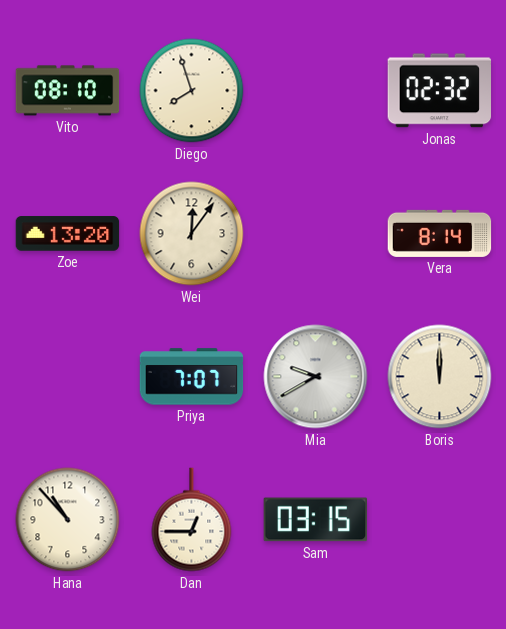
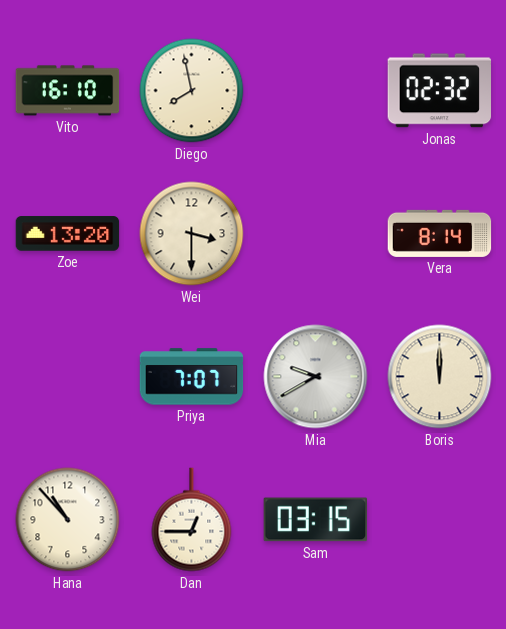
Vito: 08:10 -> 16:10
Diego: 7:57 -> 7:58
Wei: 12:06 -> 3:30
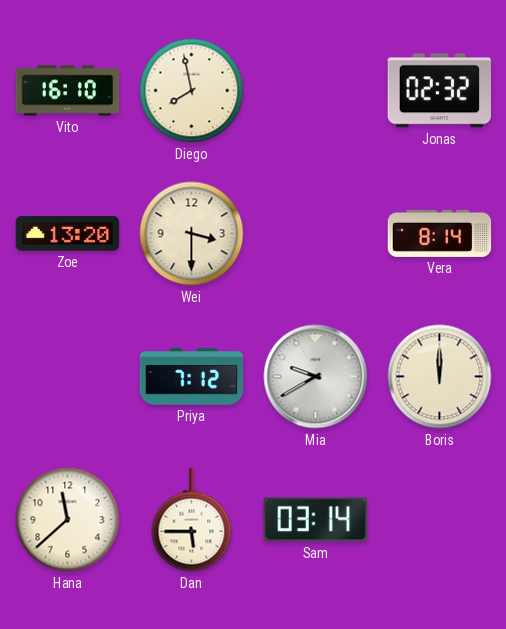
Priya: 7:07 -> 7:12
Hana: 10:53 -> 11:38
Dan: 12:45 -> 5:45
Sam: 03:15 -> 03:14
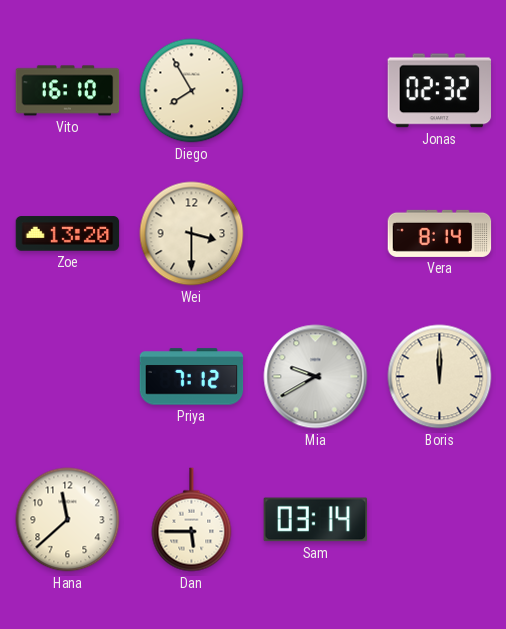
Diego: 7:58 -> 7:55
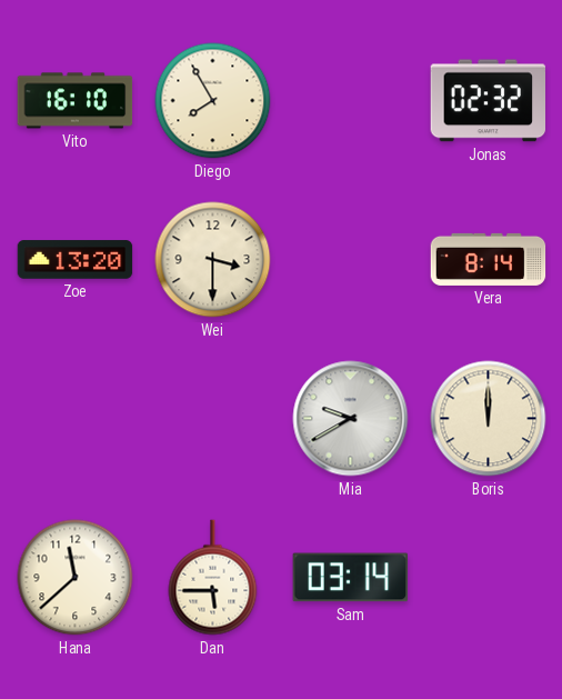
Priya: 7:12 -> none
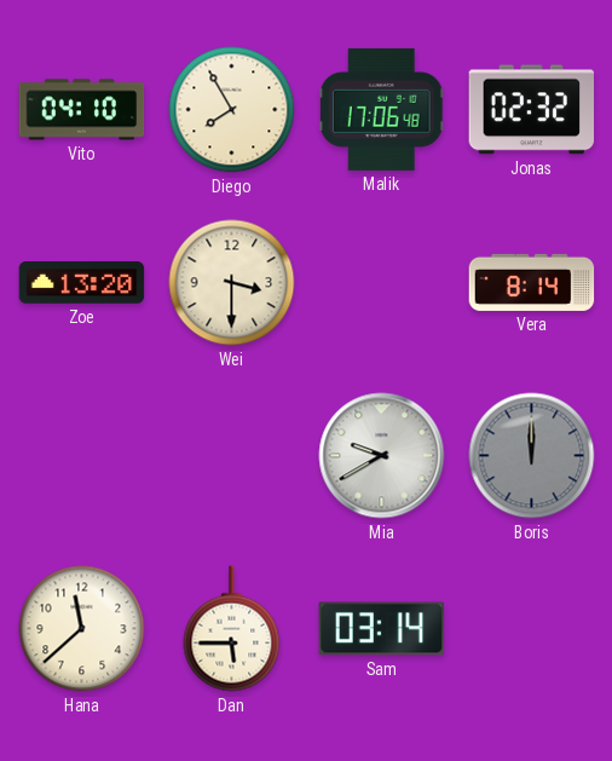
Vito: 16:10 -> 04:10
Malik: none -> 17:06
Boris dial: cream -> grey
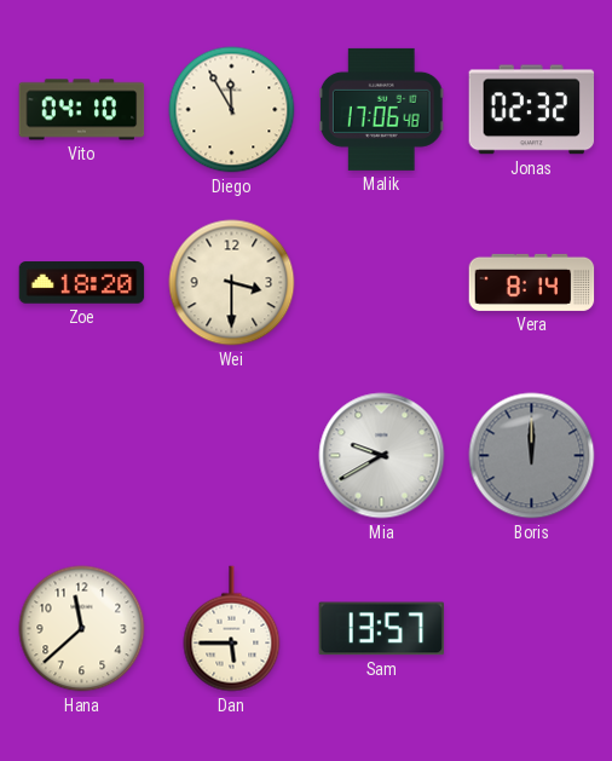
Diego: 7:55 -> 11:55
Zoe: 13:20 -> 18:20
Sam: 03:14 -> 13:57
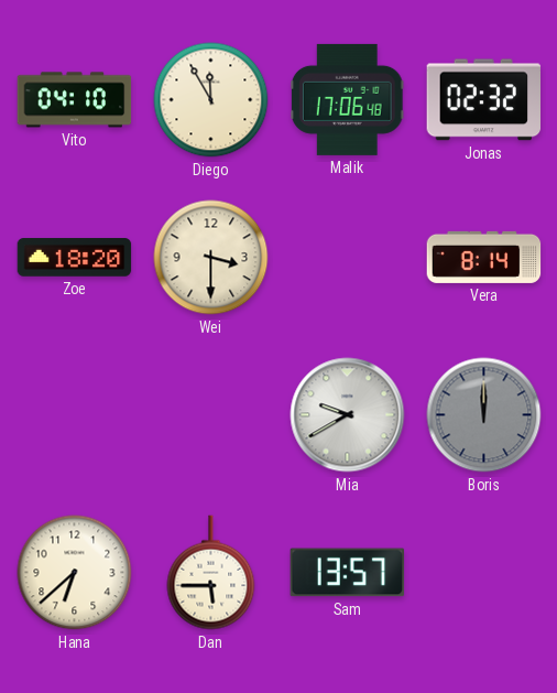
Hana: 11:38 -> 6:38
